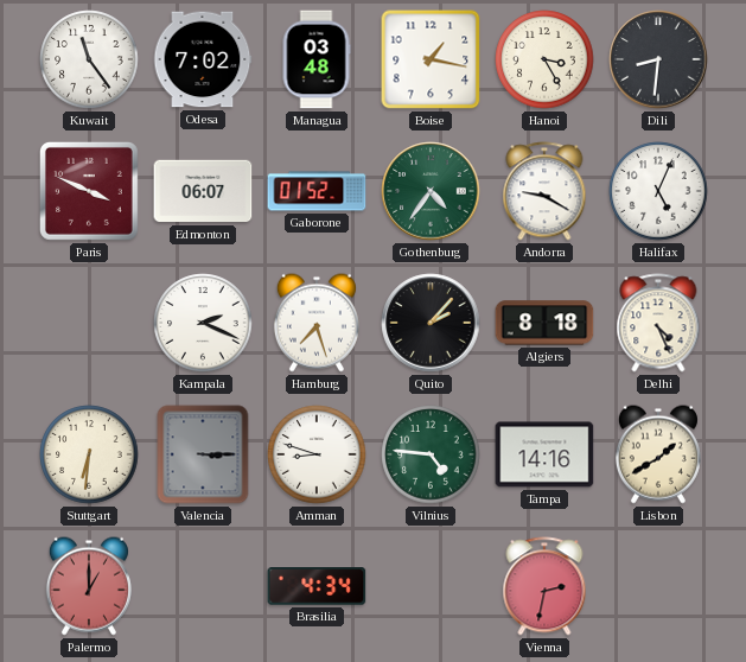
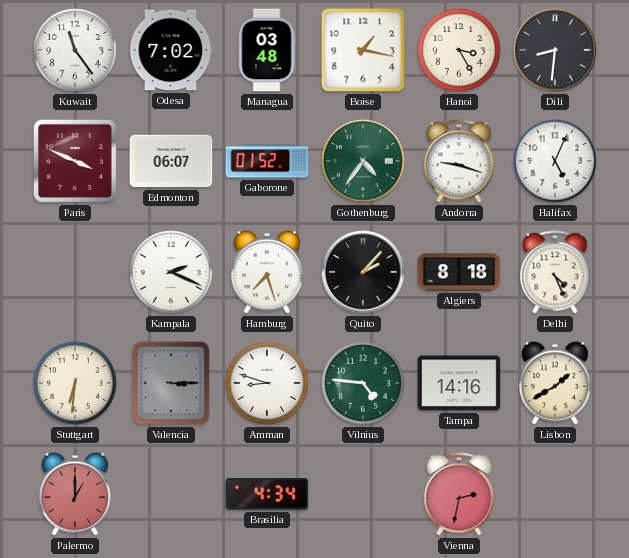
Andorra: 9:20 -> 9:18
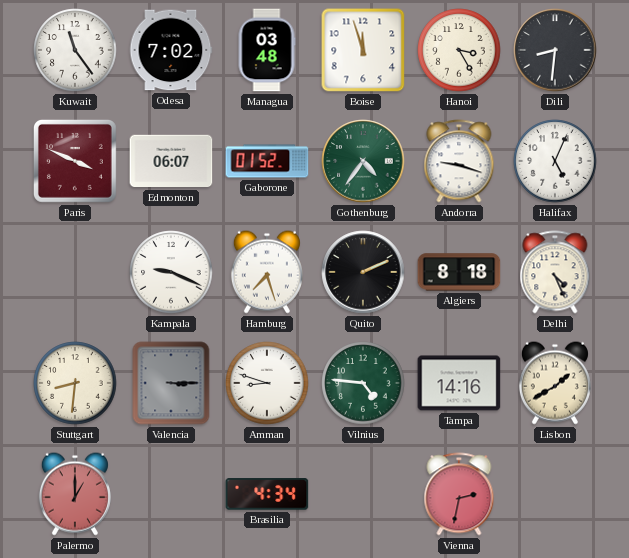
Boise: 1:17 -> 11:57
Kampala: 2:19 -> 9:19
Quito: 2:07 -> 2:11
Stuttgart: 6:31 -> 8:31
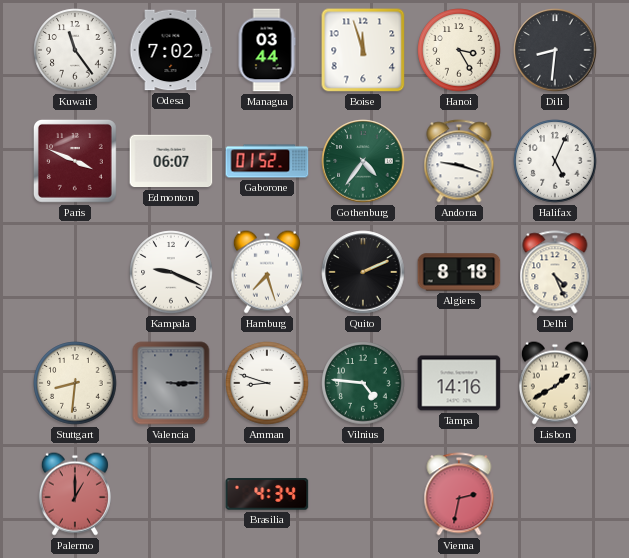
Managua: 03:48 -> 03:44
